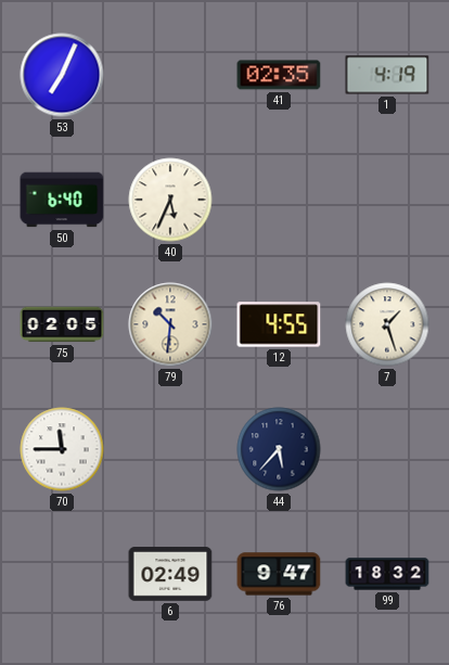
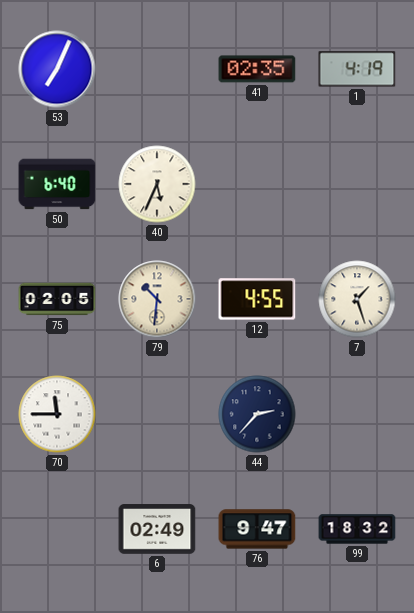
44: 5:37 -> 2:37
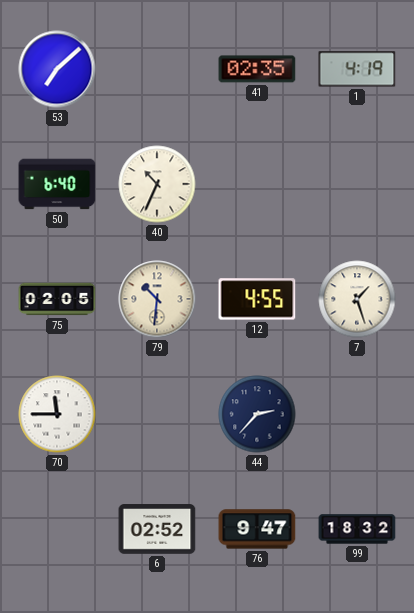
53: 7:04 -> 7:08
40: 5:34 -> 10:34
6: 02:49 -> 02:52
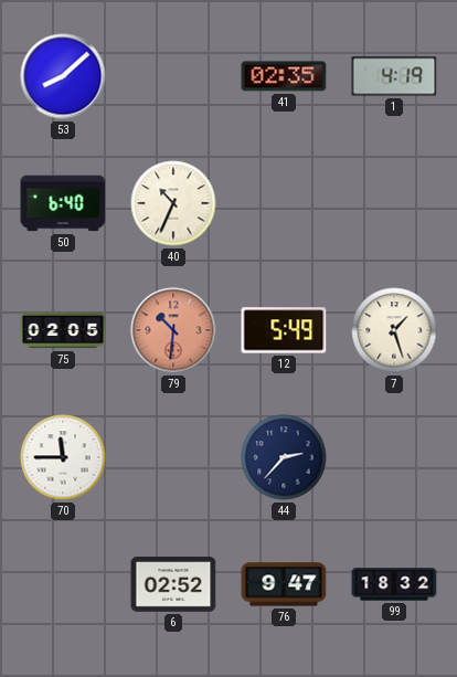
53: 7:08 -> 8:08
79 dial: cream -> salmon
12: 4:55 -> 5:49
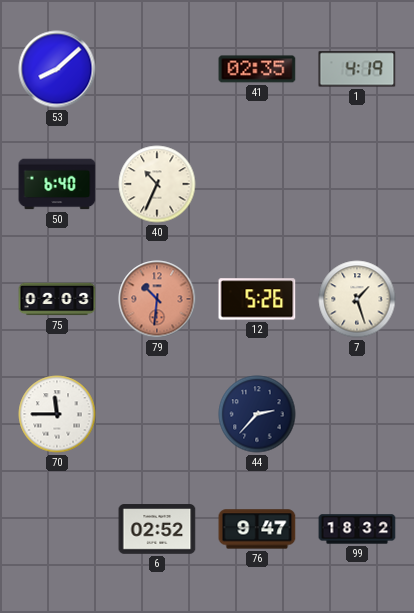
75: 02:05 -> 02:03
12: 5:49 -> 5:26
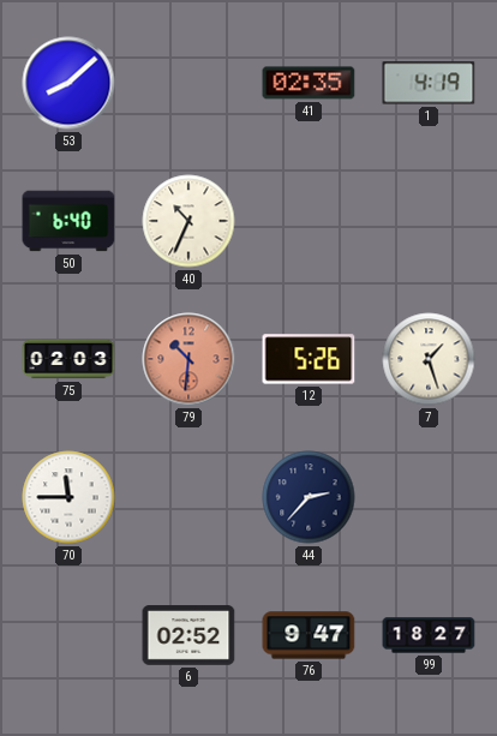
99: 18:32 -> 18:27
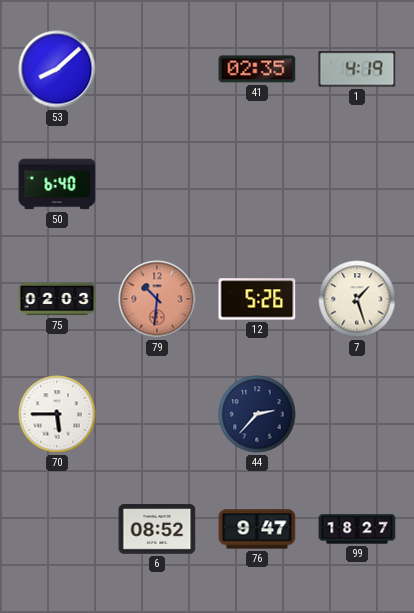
40: 10:34 -> none
70: 11:45 -> 5:45
6: 02:52 -> 08:52
